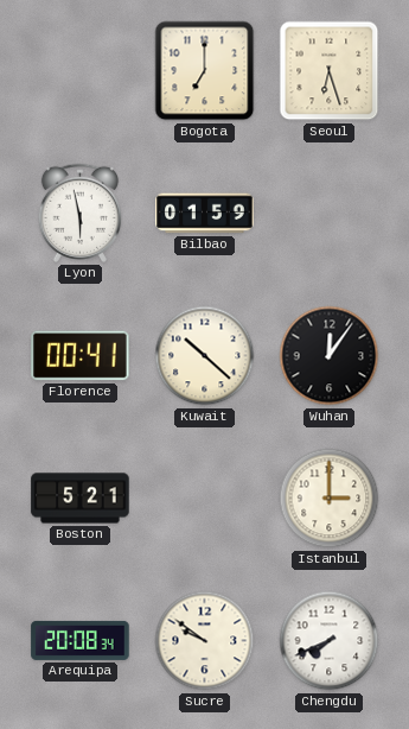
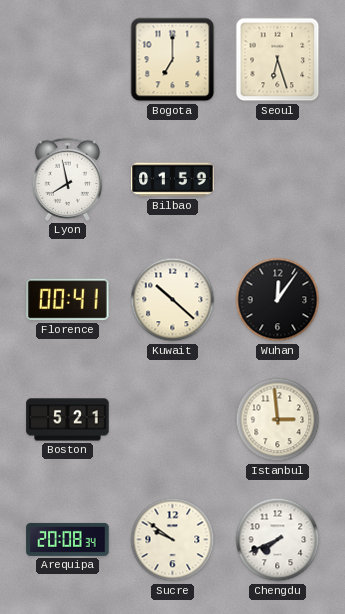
Lyon: 5:58 -> 7:58
Istanbul: 3:00 -> 2:59
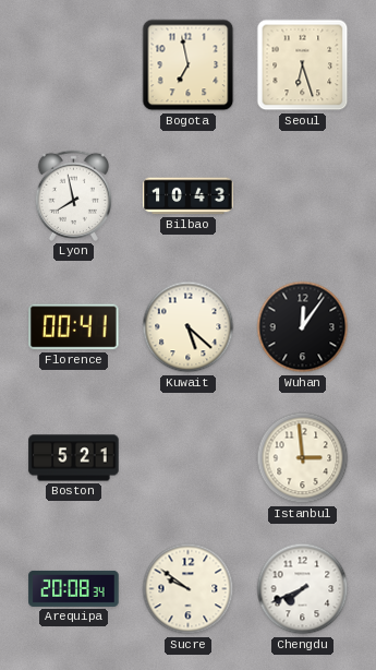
Bogota: 7:00 -> 6:58
Bilbao: 01:59 -> 10:43
Kuwait: 10:22 -> 5:22
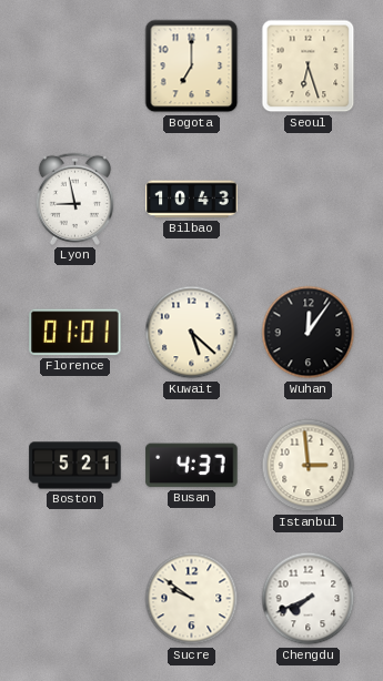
Bogota: 6:58 -> 7:00
Lyon: 7:58 -> 8:58
Florence: 00:41 -> 01:01
Busan: none -> 4:37
Arequipa: 20:08 -> none
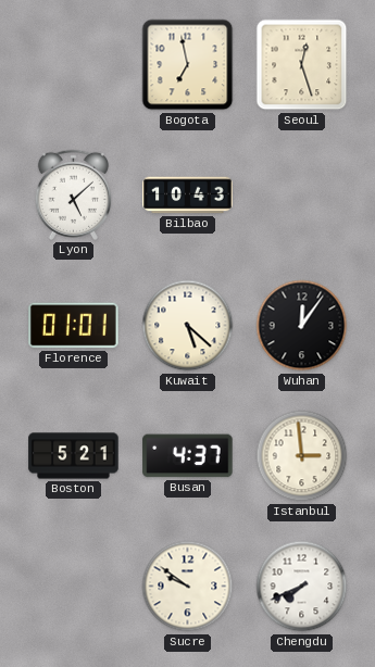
Bogota: 7:00 -> 6:58
Seoul: 6:27 -> 12:27
Lyon: 8:58 -> 5:08
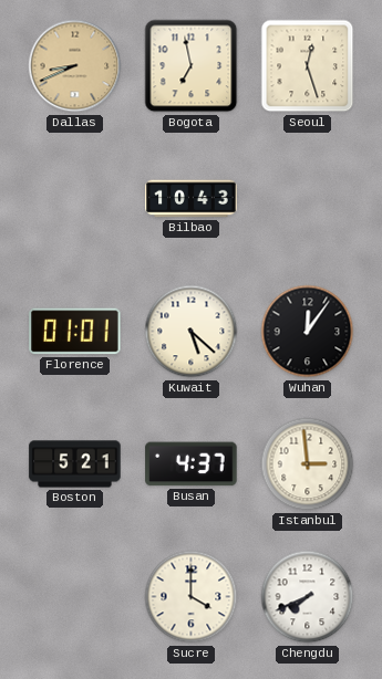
Dallas: none -> 8:41
Lyon: 5:08 -> none
Sucre: 9:51 -> 4:00
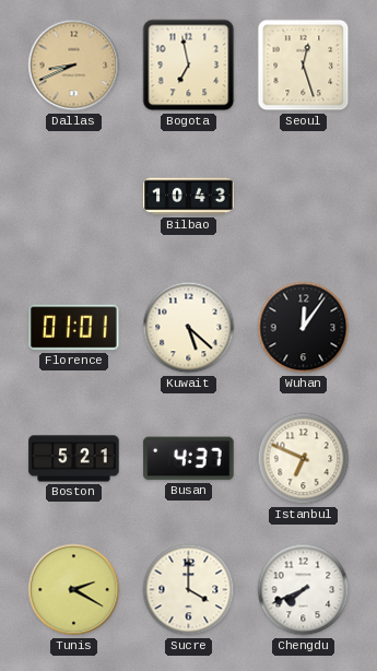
Istanbul: 2:59 -> 6:49
Tunis: none -> 2:20
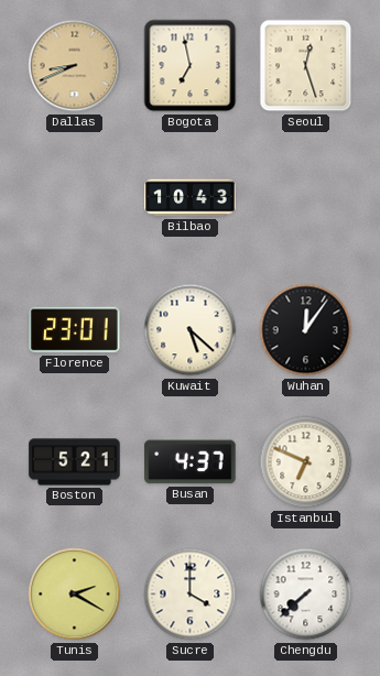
Florence: 01:01 -> 23:01
Chengdu: 7:41 -> 7:38
